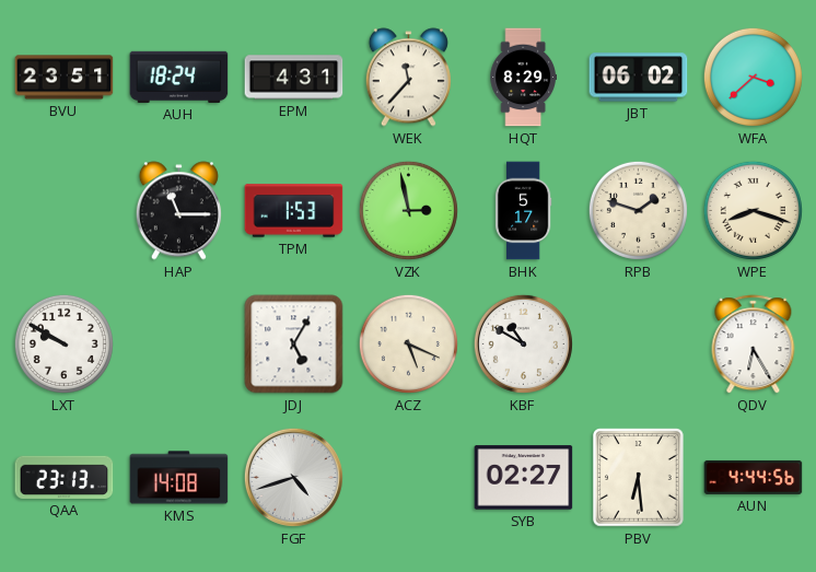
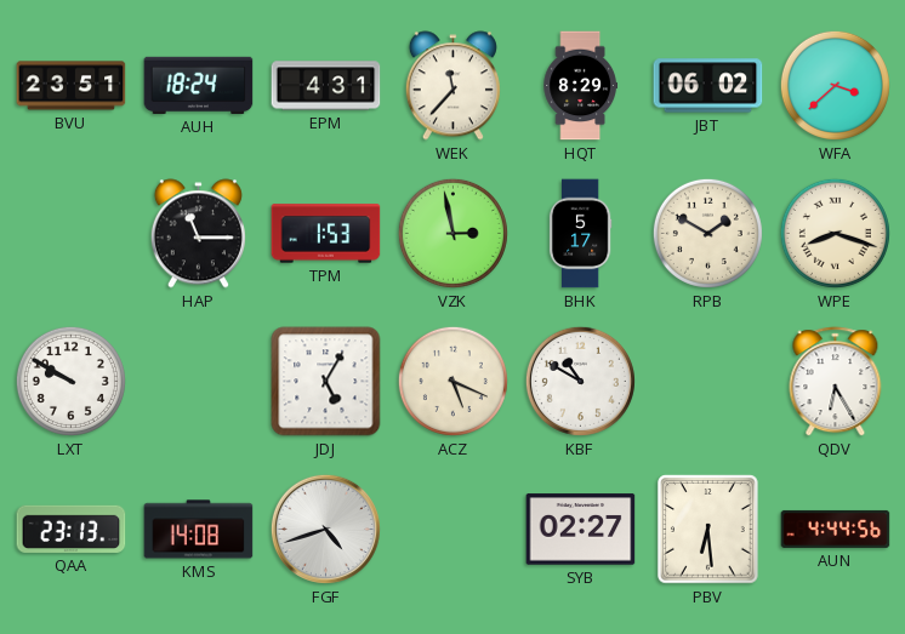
RPB: 1:48 -> 1:50
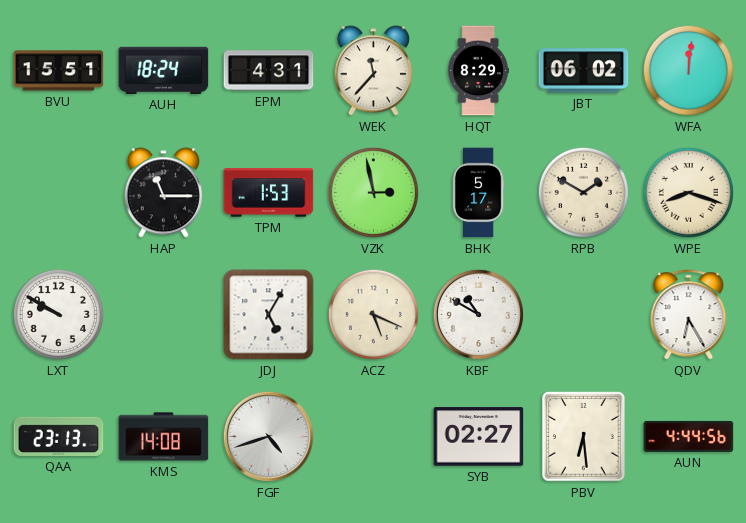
BVU: 23:51 -> 15:51
WFA: 3:38 -> 12:01
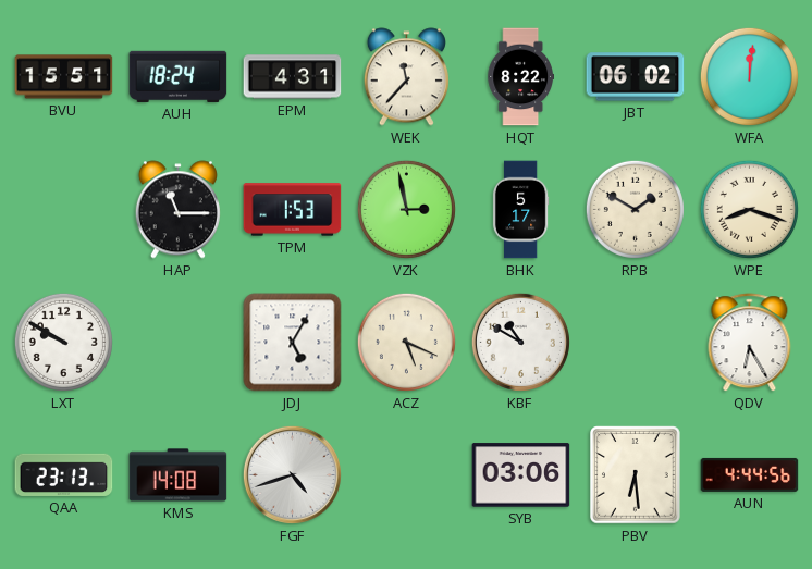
HQT: 8:29 -> 8:22
SYB: 02:27 -> 03:06
